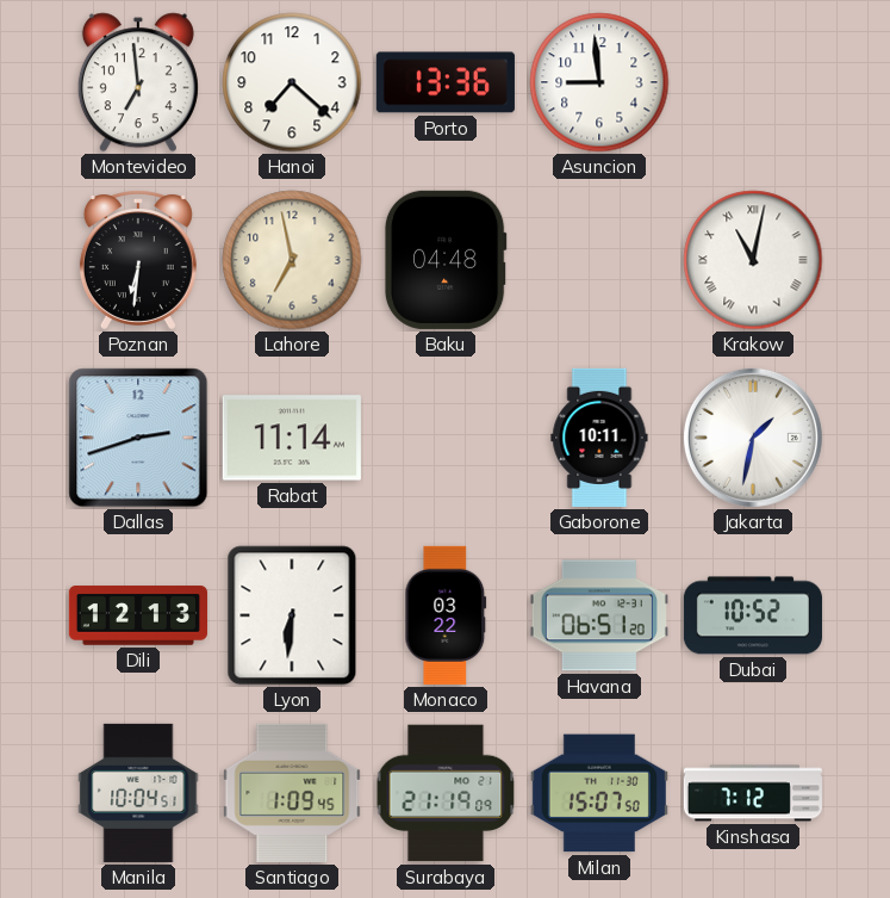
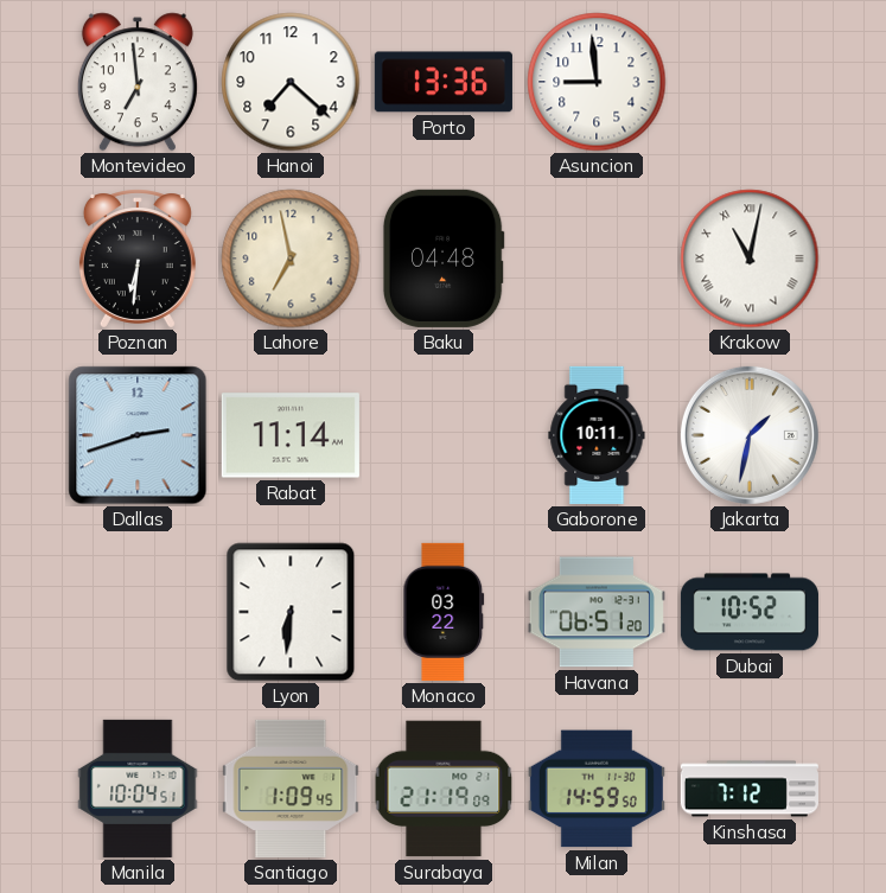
Dili: 12:13 -> none
Milan: 15:07 -> 14:59
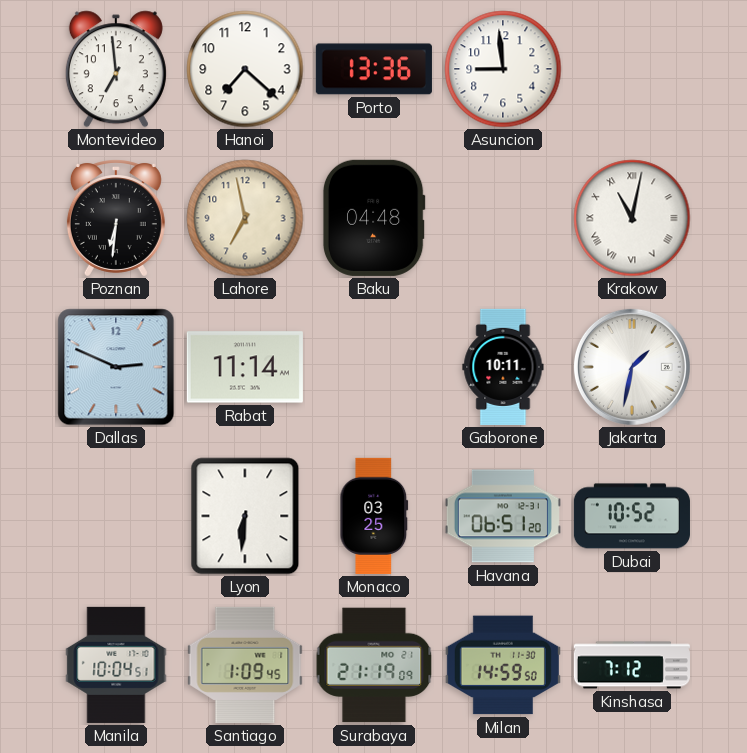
Dallas: 2:42 -> 2:49
Monaco: 03:22 -> 03:25
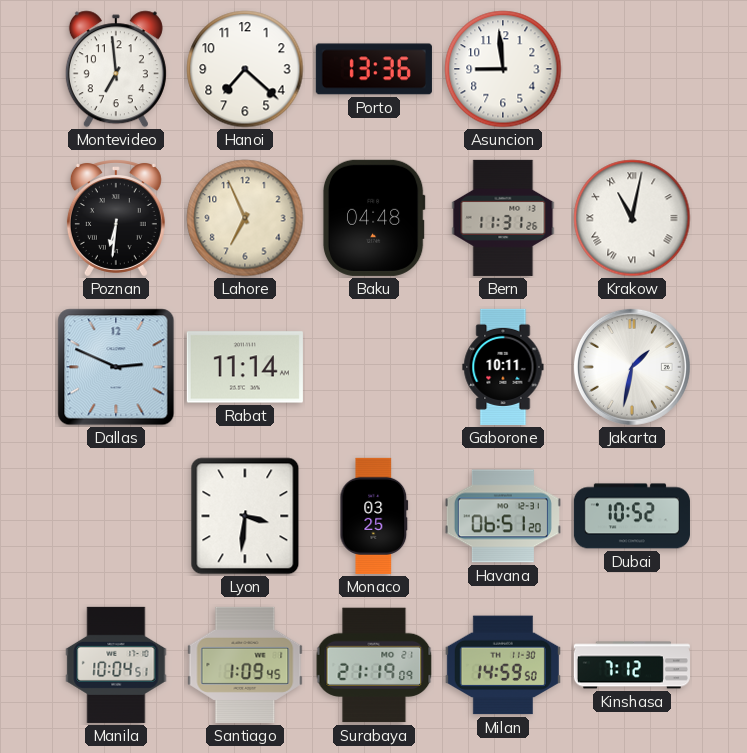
Lahore: 6:58 -> 6:56
Bern: none -> 11:31
Lyon: 6:31 -> 3:31
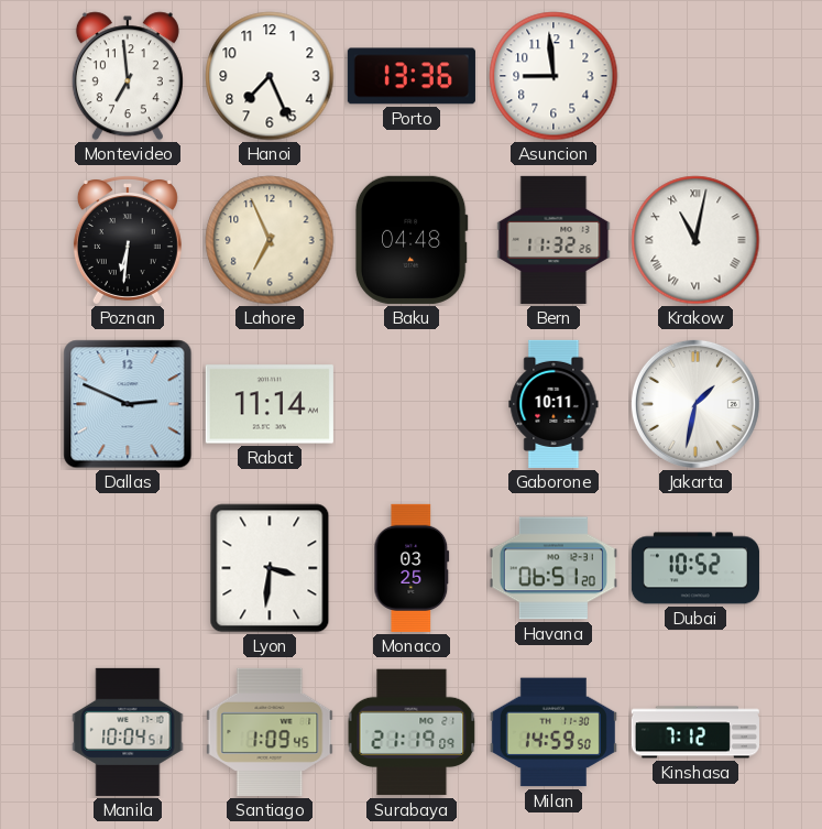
Hanoi: 7:22 -> 7:26
Bern: 11:31 -> 11:32
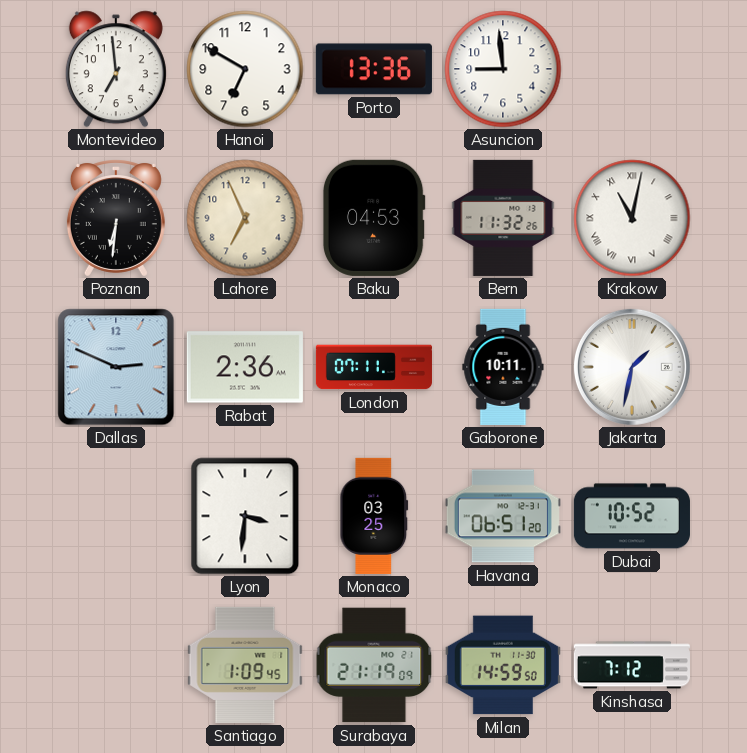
Hanoi: 7:26 -> 6:50
Baku: 04:48 -> 04:53
Rabat: 11:14 -> 2:36
London: none -> 07:11
Manila: 10:04 -> none
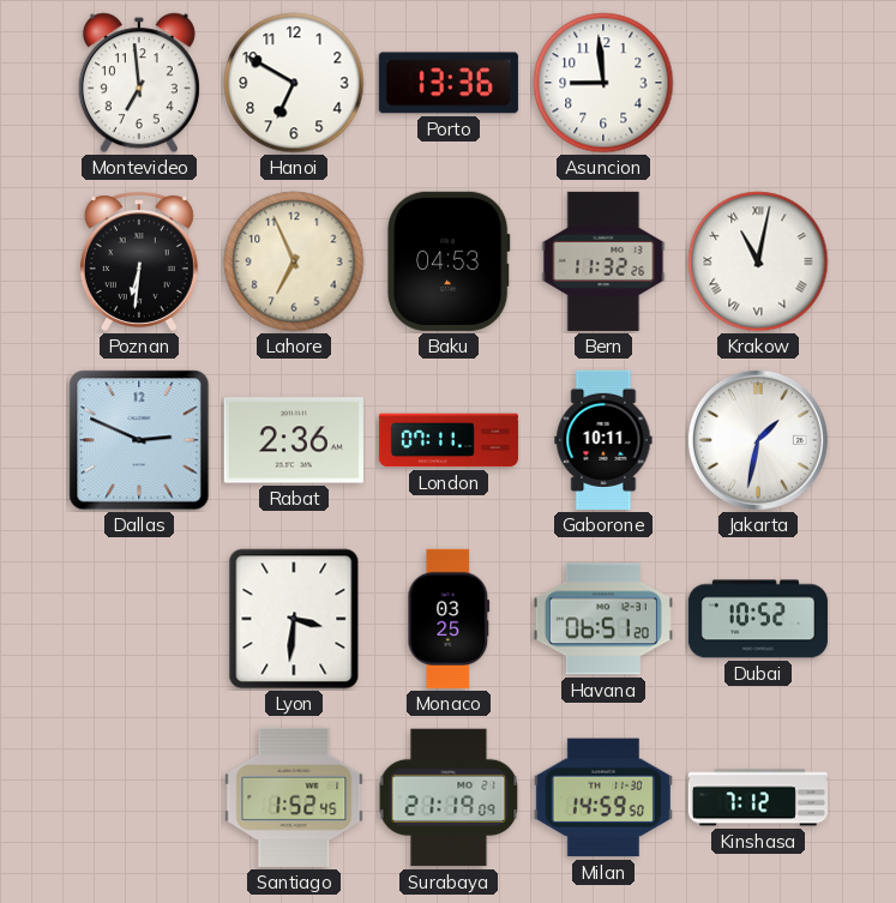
Santiago: 1:09 -> 1:52
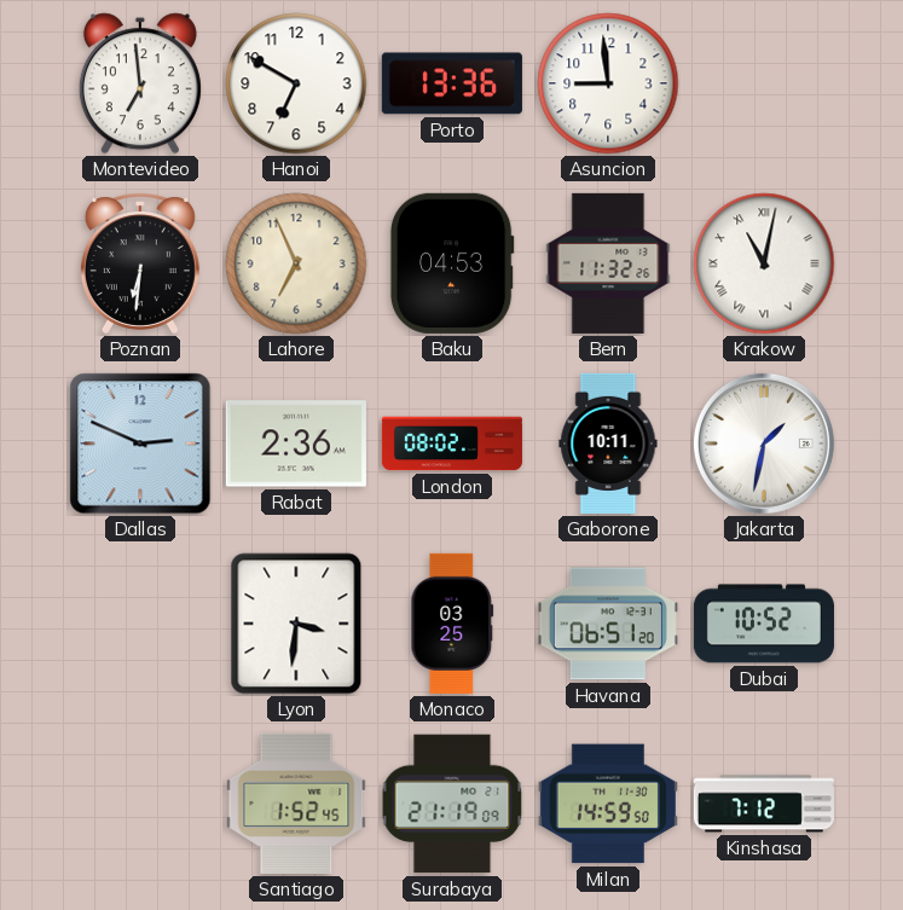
London: 07:11 -> 08:02
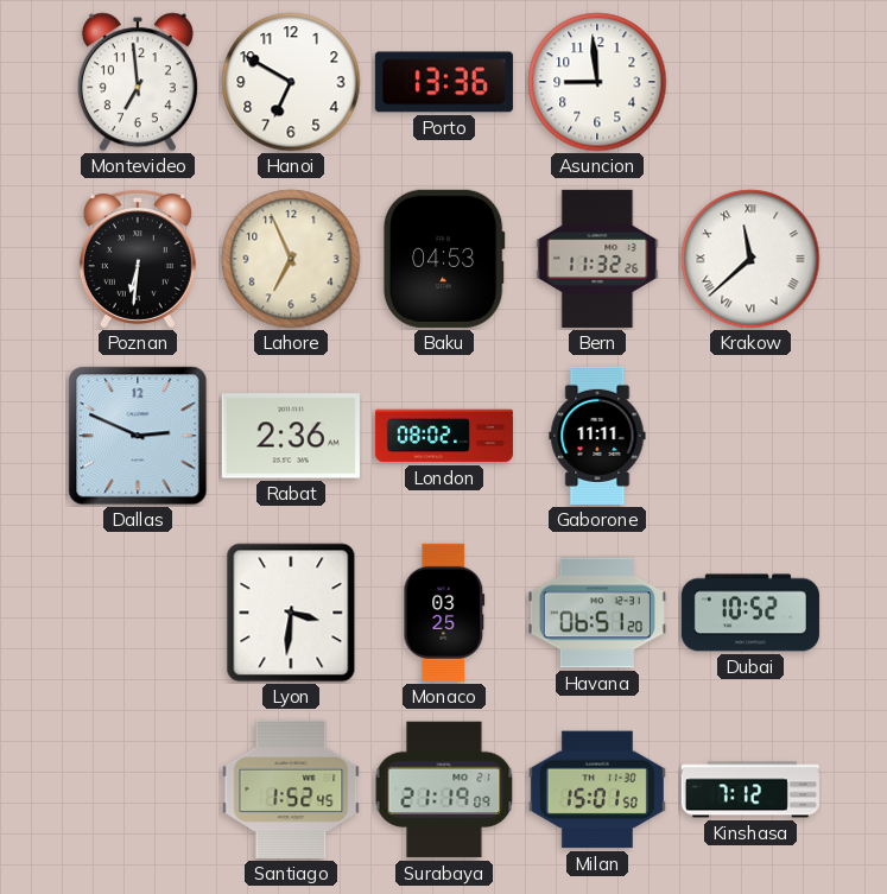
Krakow: 11:02 -> 11:38
Gaborone: 10:11 -> 11:11
Jakarta: 1:32 -> none
Milan: 14:59 -> 15:01
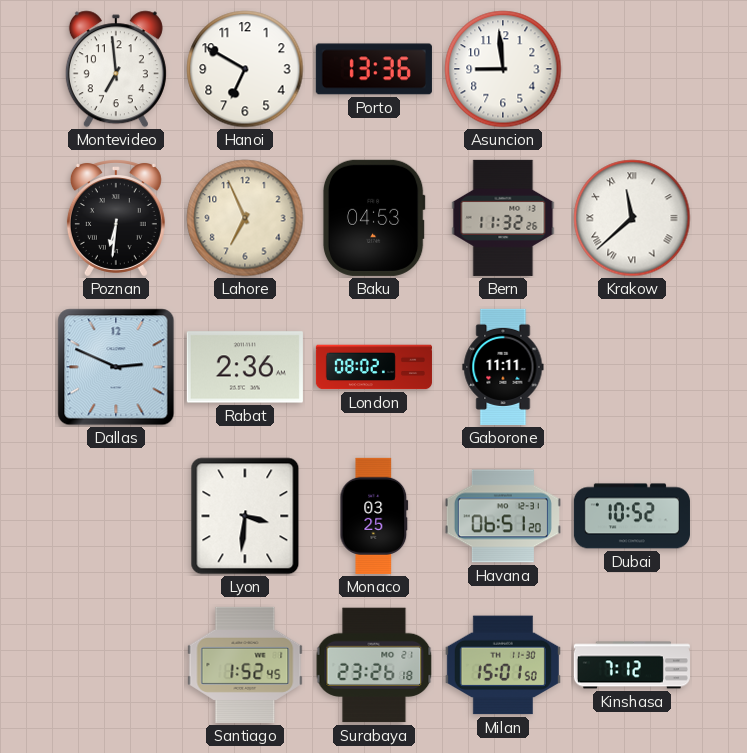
Surabaya: 21:19 -> 23:26
